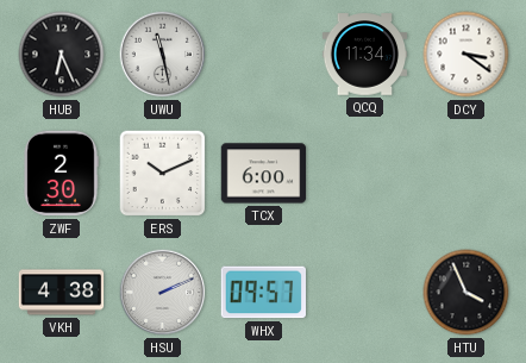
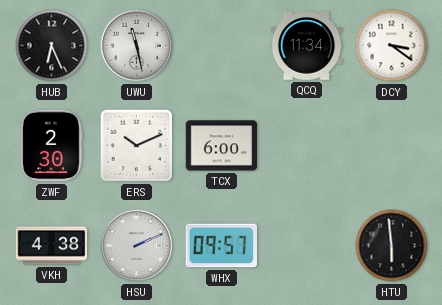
HTU: 3:56 -> 5:59
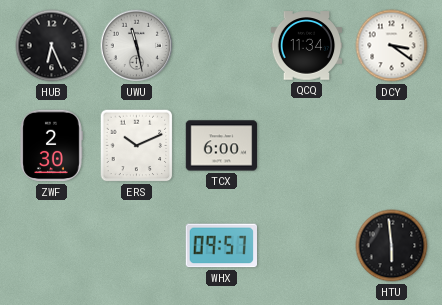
VKH: 4:38 -> none
HSU: 2:11 -> none
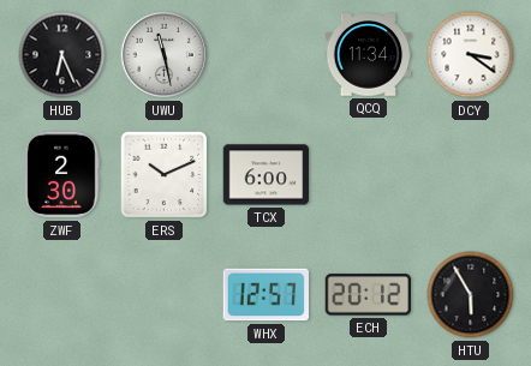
WHX: 09:57 -> 12:57
ECH: none -> 20:12
HTU: 5:59 -> 5:55
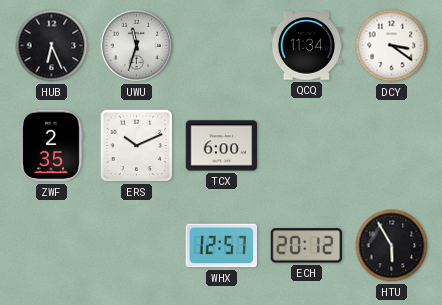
UWU: 11:28 -> 11:33
ZWF: 2:30 -> 2:35
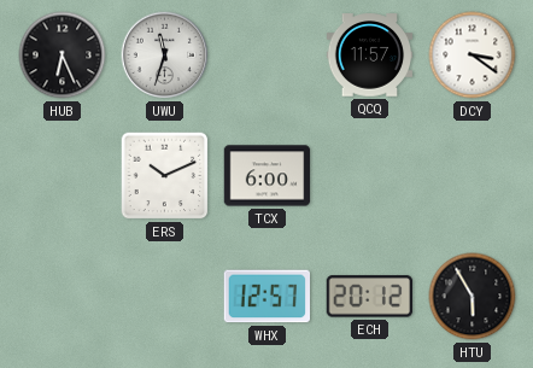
QCQ: 11:34 -> 11:57
ZWF: 2:35 -> none
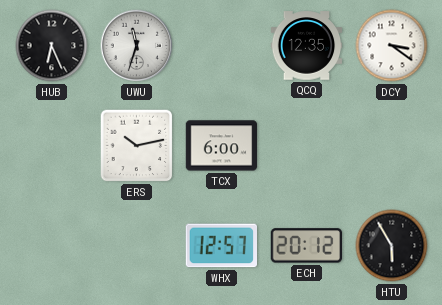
QCQ: 11:57 -> 12:35
ERS: 10:11 -> 10:13
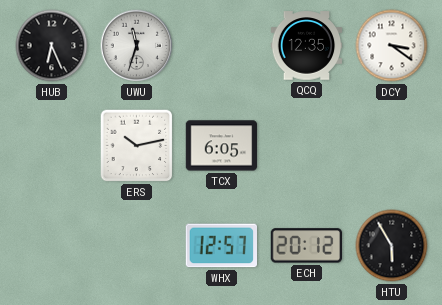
TCX: 6:00 -> 6:05
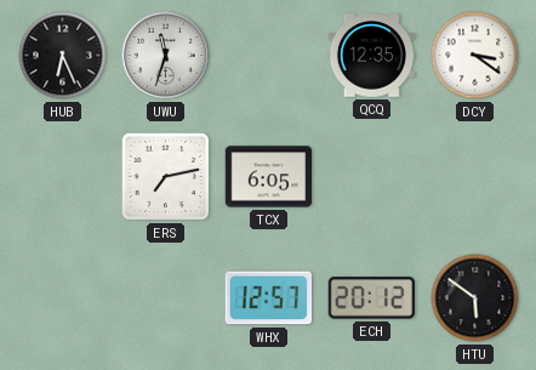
ERS: 10:13 -> 7:13
HTU: 5:55 -> 5:51
